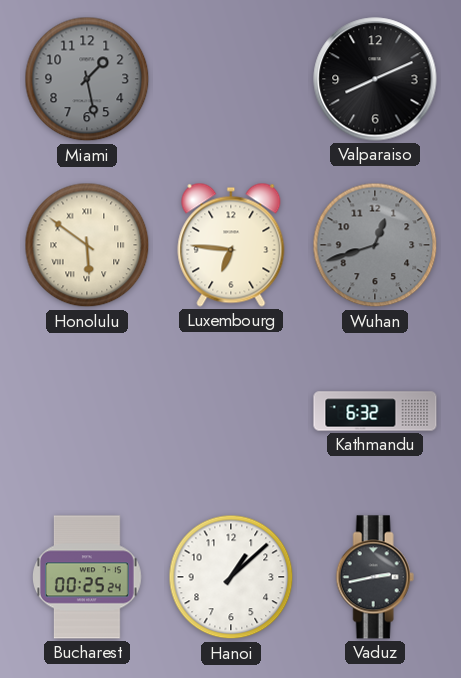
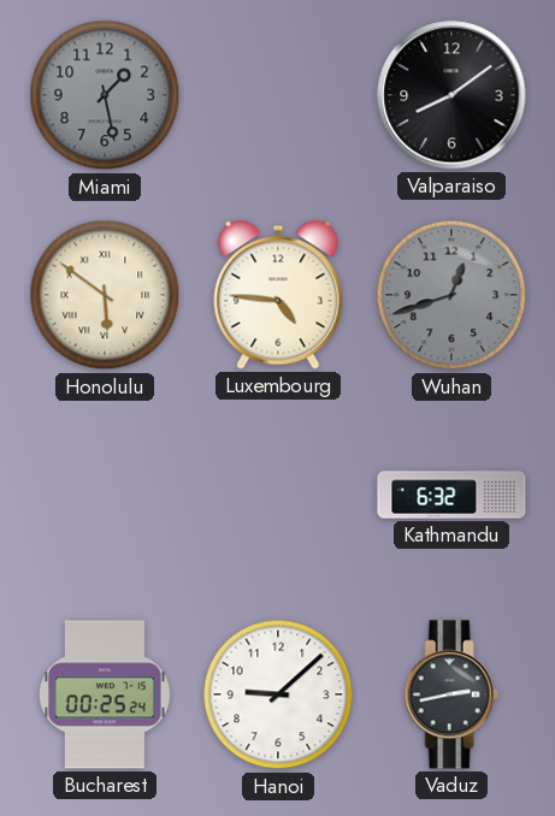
Valparaiso: 8:11 -> 8:09
Luxembourg: 6:46 -> 4:46
Hanoi: 1:08 -> 9:08
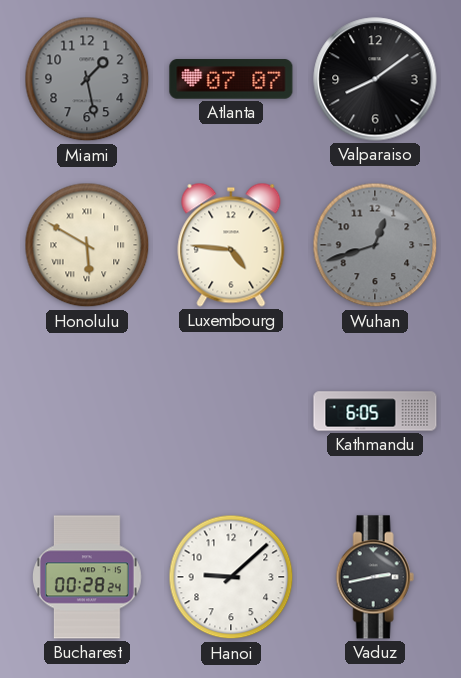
Atlanta: none -> 07:07
Honolulu: 5:51 -> 5:50
Kathmandu: 6:32 -> 6:05
Bucharest: 00:25 -> 00:28
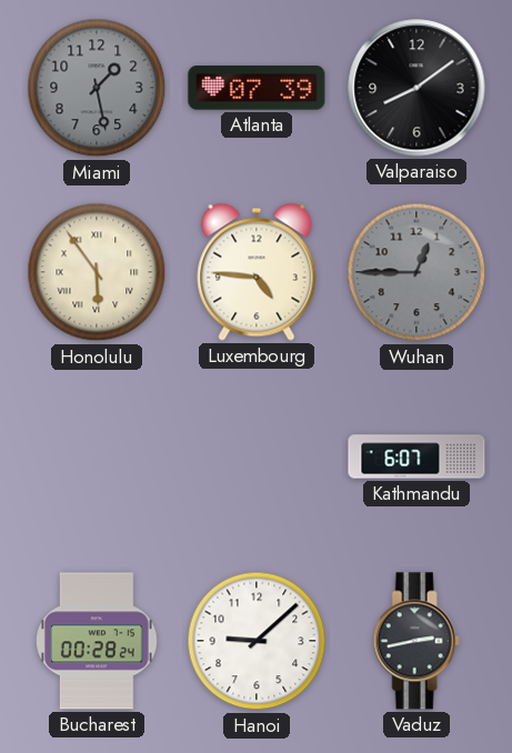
Atlanta: 07:07 -> 07:39
Honolulu: 5:50 -> 5:54
Wuhan: 12:42 -> 12:45
Kathmandu: 6:05 -> 6:07
